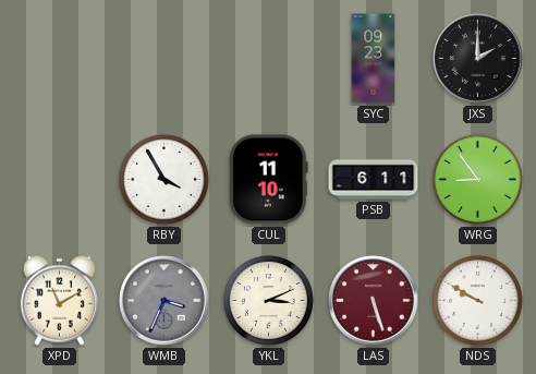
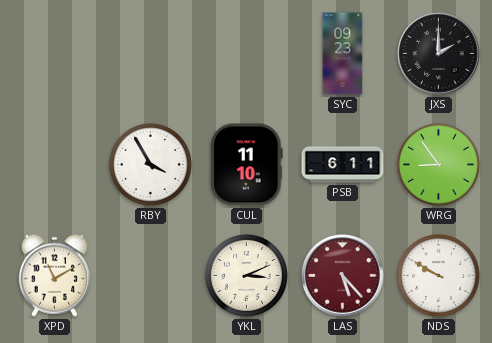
WMB: 3:34 -> none
LAS: 5:27 -> 5:23
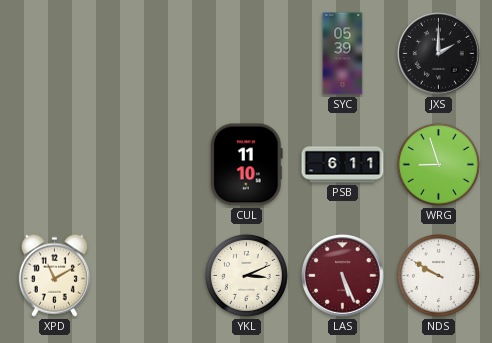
SYC: 09:23 -> 05:39
RBY: 3:55 -> none
WRG: 8:54 -> 8:57
LAS: 5:23 -> 5:26
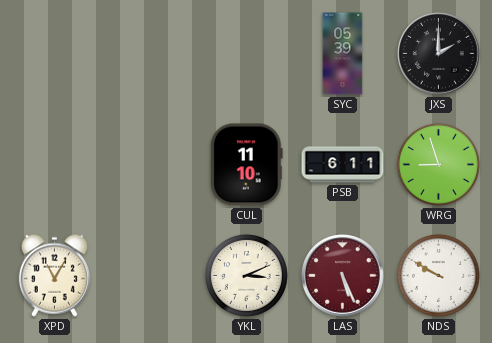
XPD: 11:10 -> 11:05
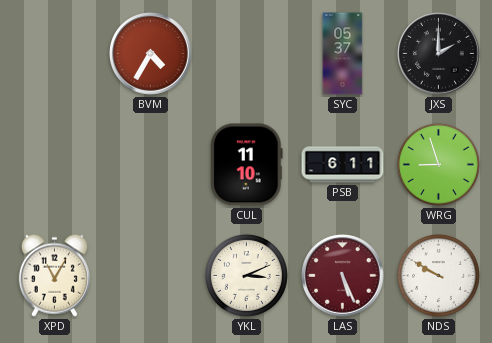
BVM: none -> 4:35
SYC: 05:39 -> 05:37
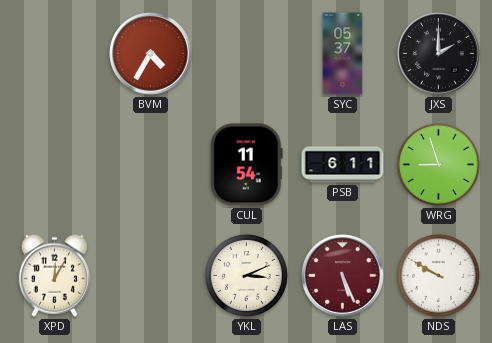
CUL: 11:10 -> 11:54
XPD: 11:05 -> 12:05
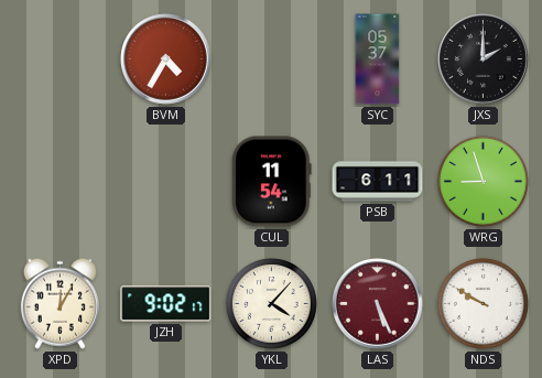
JZH: none -> 9:02
YKL: 3:11 -> 4:07
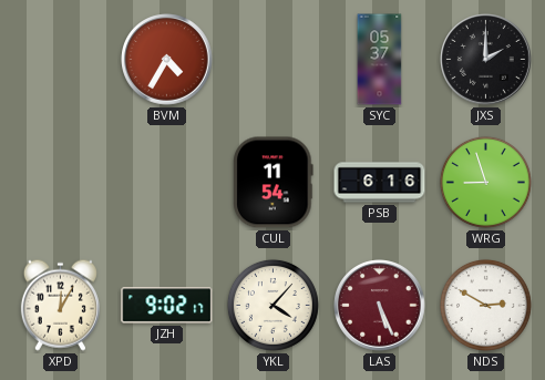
PSB: 6:11 -> 6:16
NDS: 9:50 -> 2:50
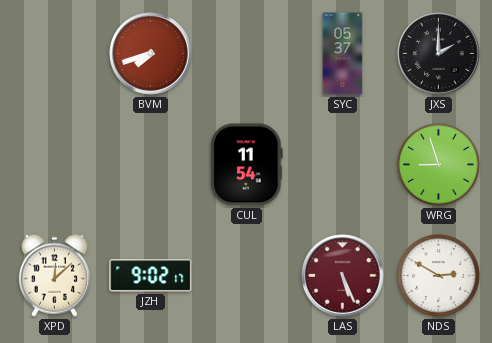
BVM: 4:35 -> 7:42
PSB: 6:16 -> none
XPD: 12:05 -> 12:08
YKL: 4:07 -> none
